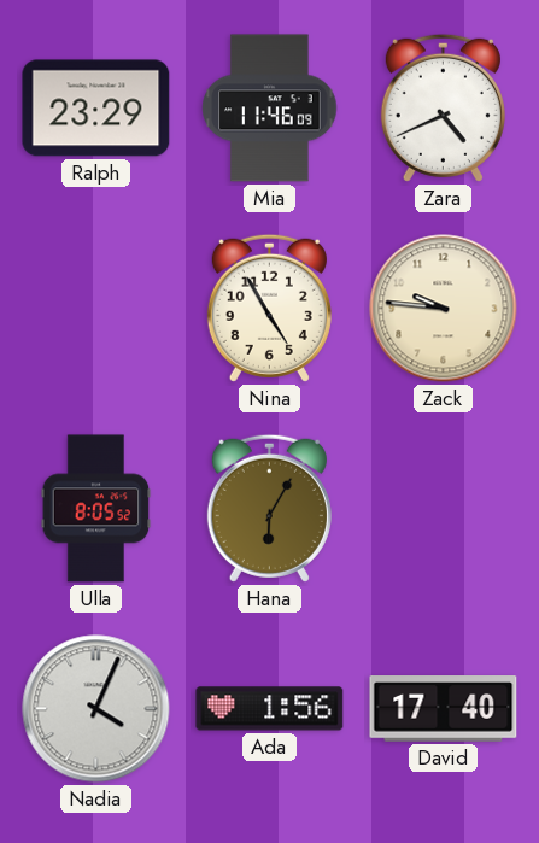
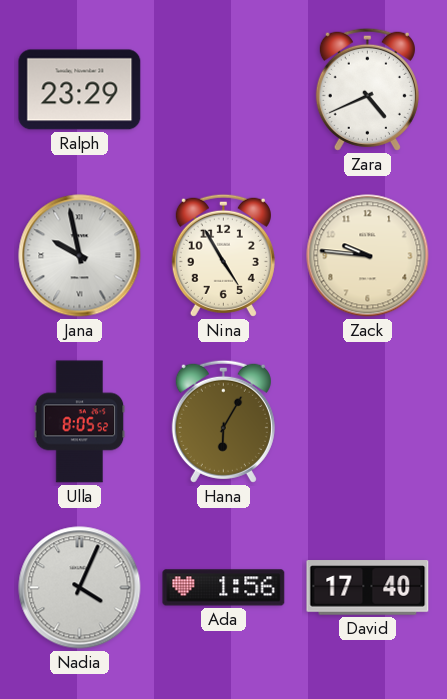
Mia: 11:46 -> none
Jana: none -> 9:58
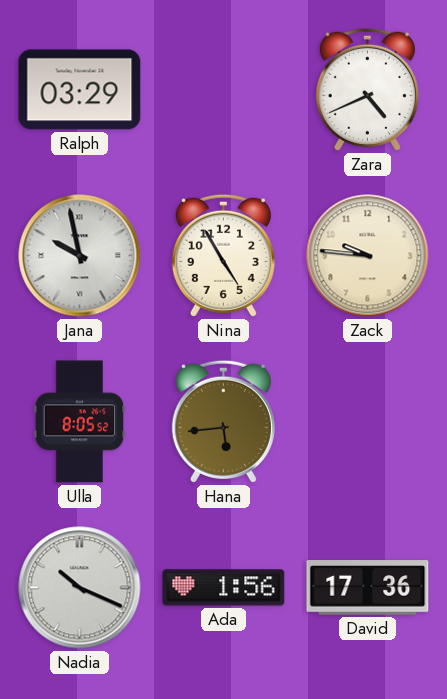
Ralph: 23:29 -> 03:29
Hana: 6:05 -> 5:44
Nadia: 4:04 -> 10:19
David: 17:40 -> 17:36
